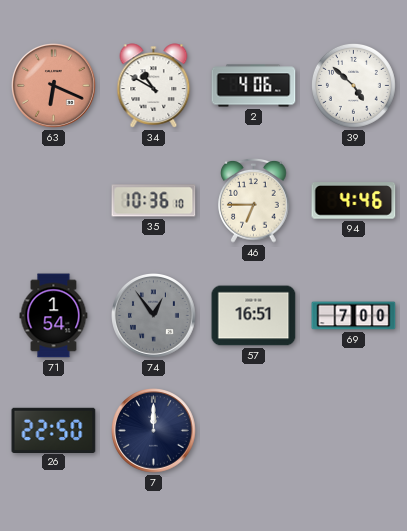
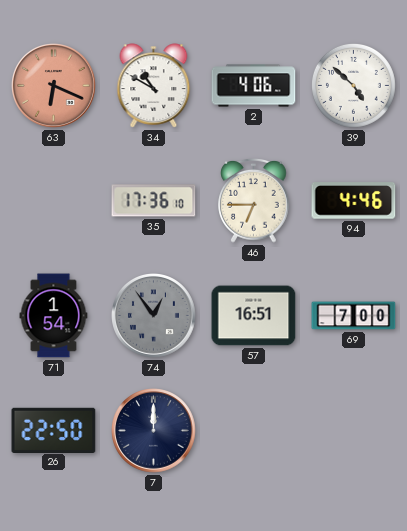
35: 10:36 -> 17:36
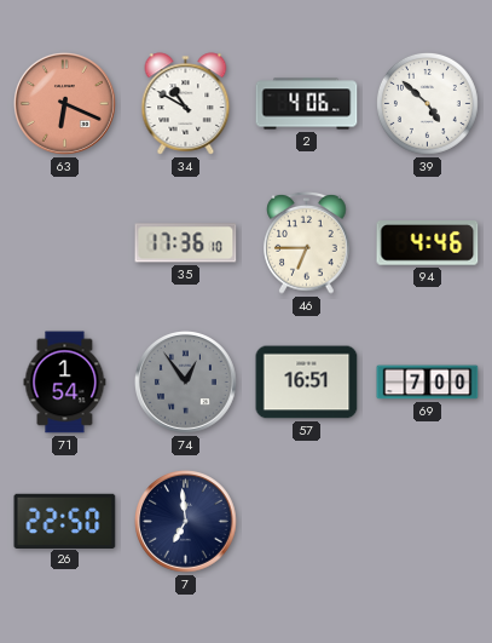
7: 12:00 -> 6:59
